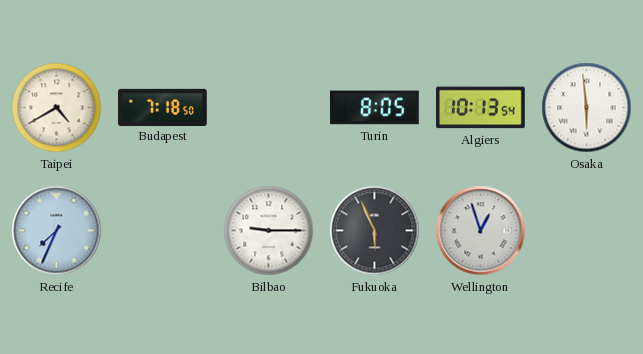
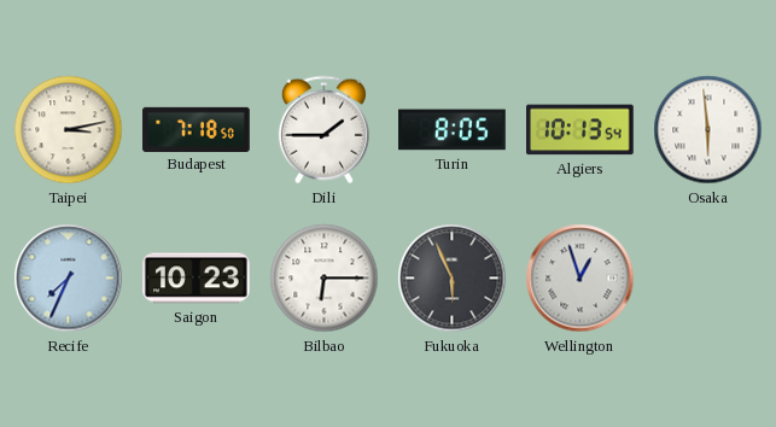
Taipei: 4:40 -> 3:13
Dili: none -> 1:45
Saigon: none -> 10:23
Bilbao: 9:15 -> 6:15
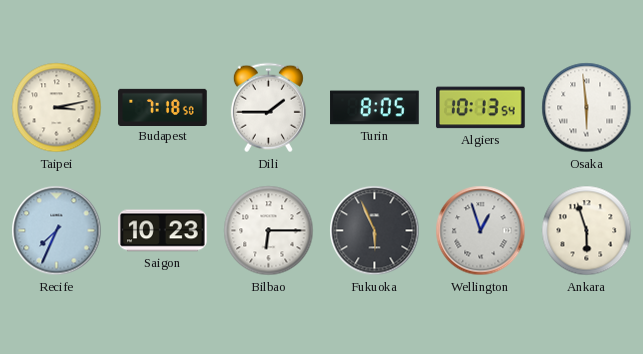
Ankara: none -> 5:57
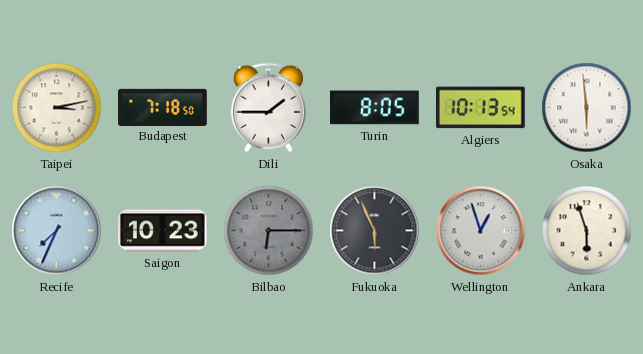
Bilbao dial: white -> grey
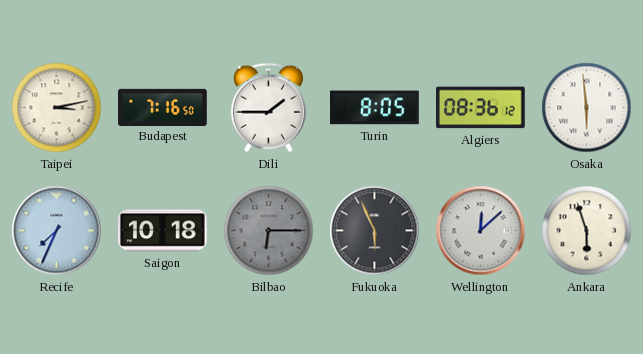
Budapest: 7:18 -> 7:16
Algiers: 10:13 -> 08:36
Saigon: 10:23 -> 10:18
Wellington: 12:57 -> 12:08
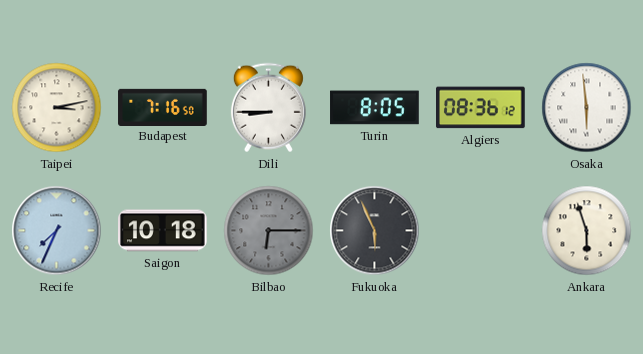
Dili: 1:45 -> 8:45
Wellington: 12:08 -> none
